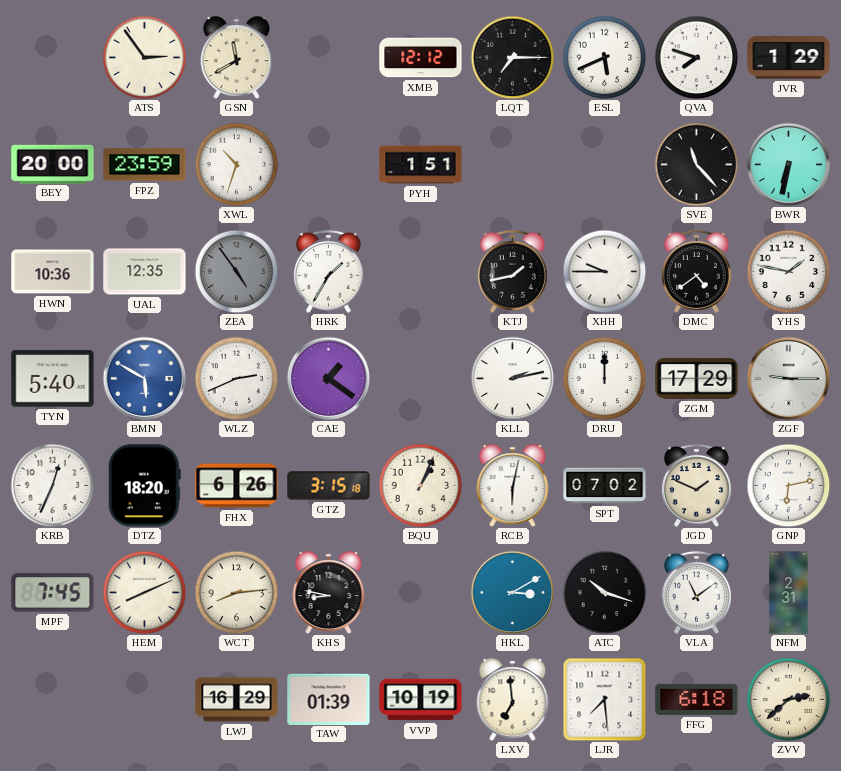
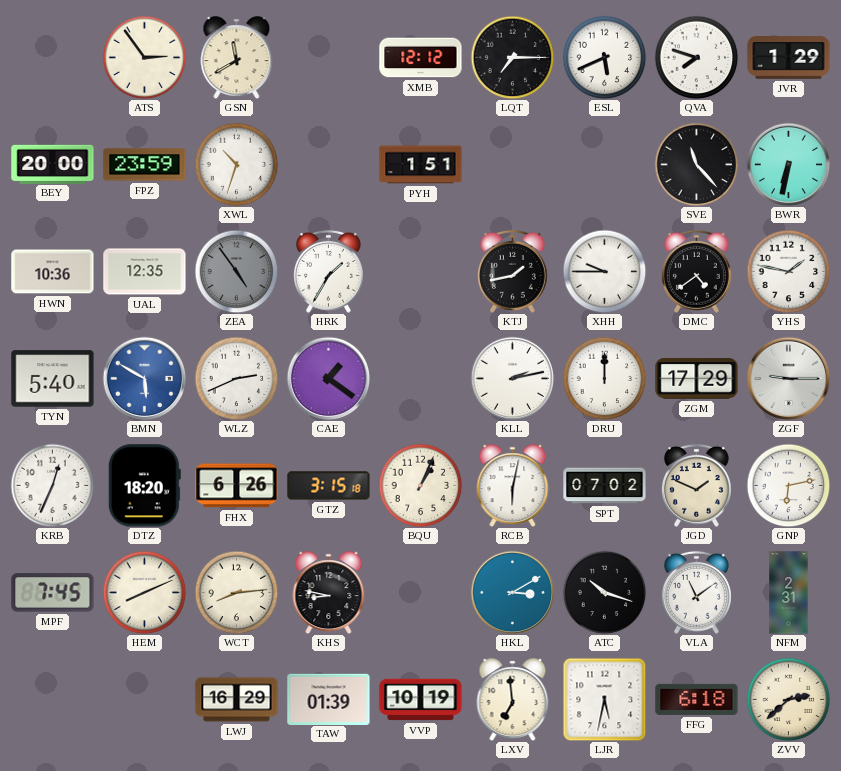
LJR: 7:29 -> 5:32
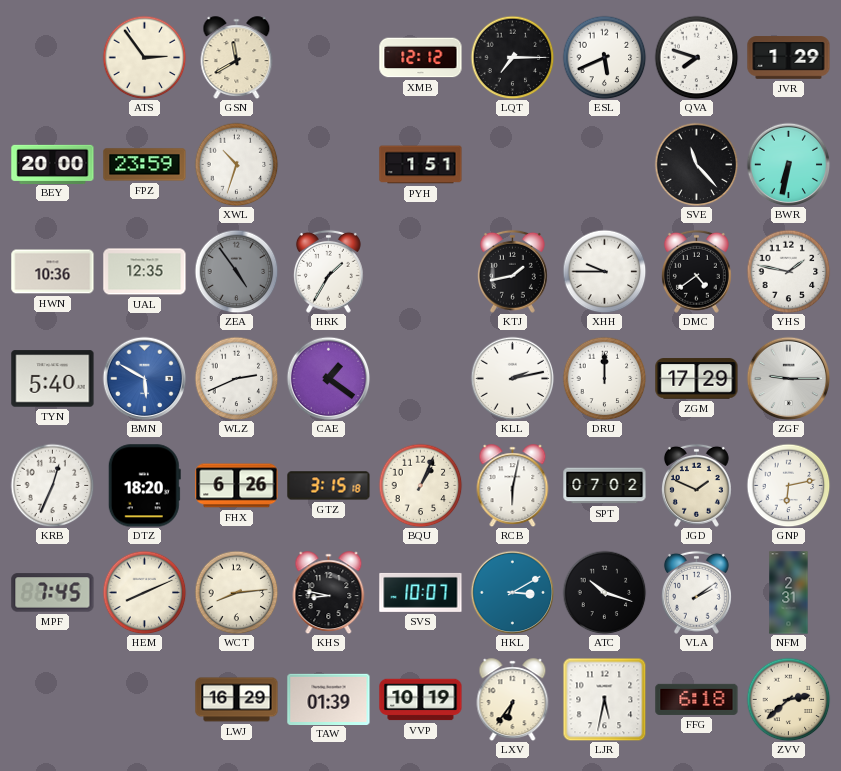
SVS: none -> 10:07
VLA: 11:09 -> 2:09
LXV: 6:59 -> 6:36
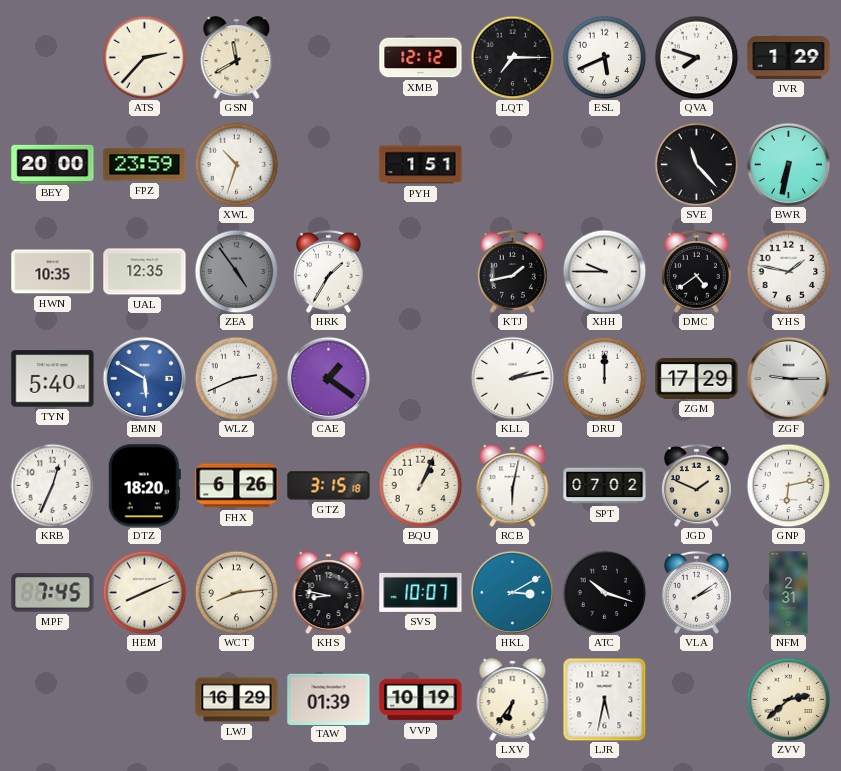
ATS: 2:54 -> 2:37
HWN: 10:36 -> 10:35
FFG: 6:18 -> none
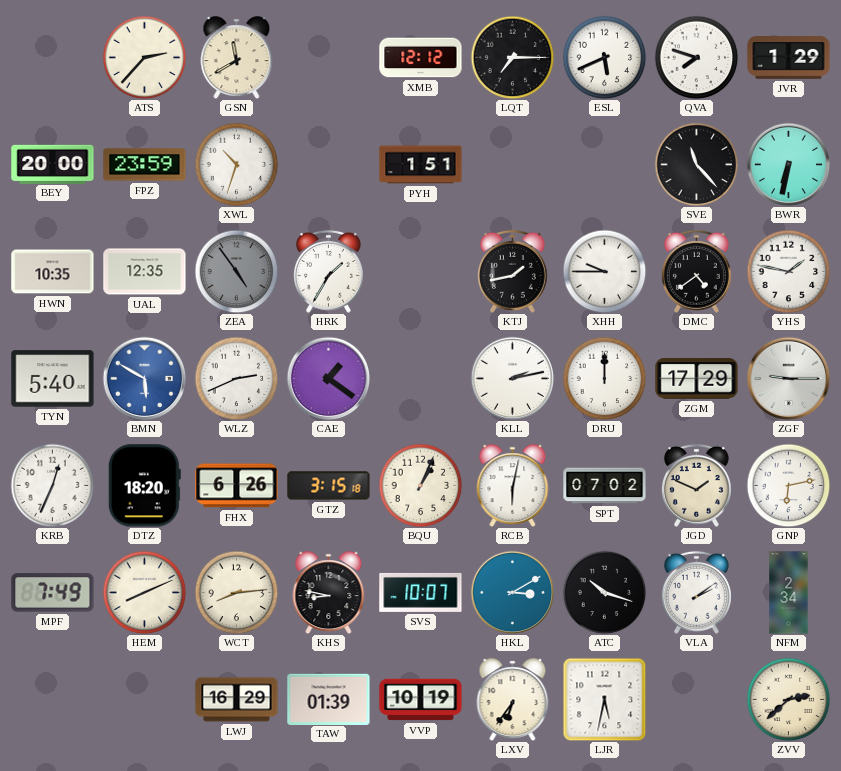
MPF: 7:45 -> 7:49
NFM: 2:31 -> 2:34
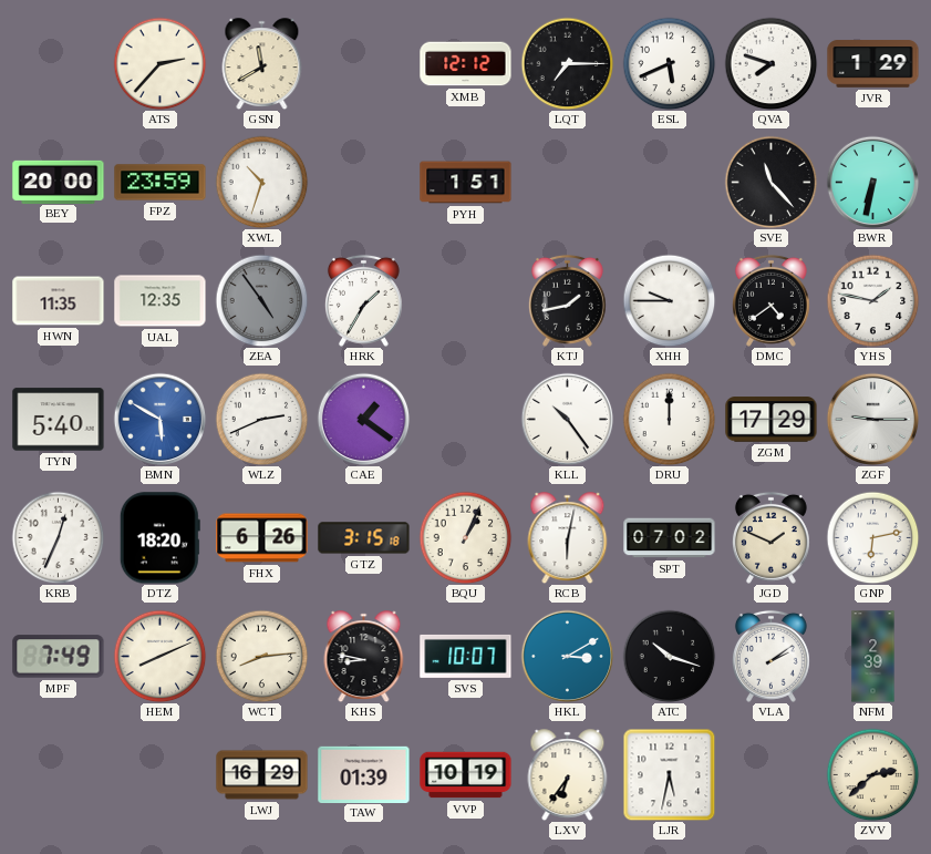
HWN: 10:35 -> 11:35
KLL: 2:13 -> 10:24
NFM: 2:34 -> 2:39
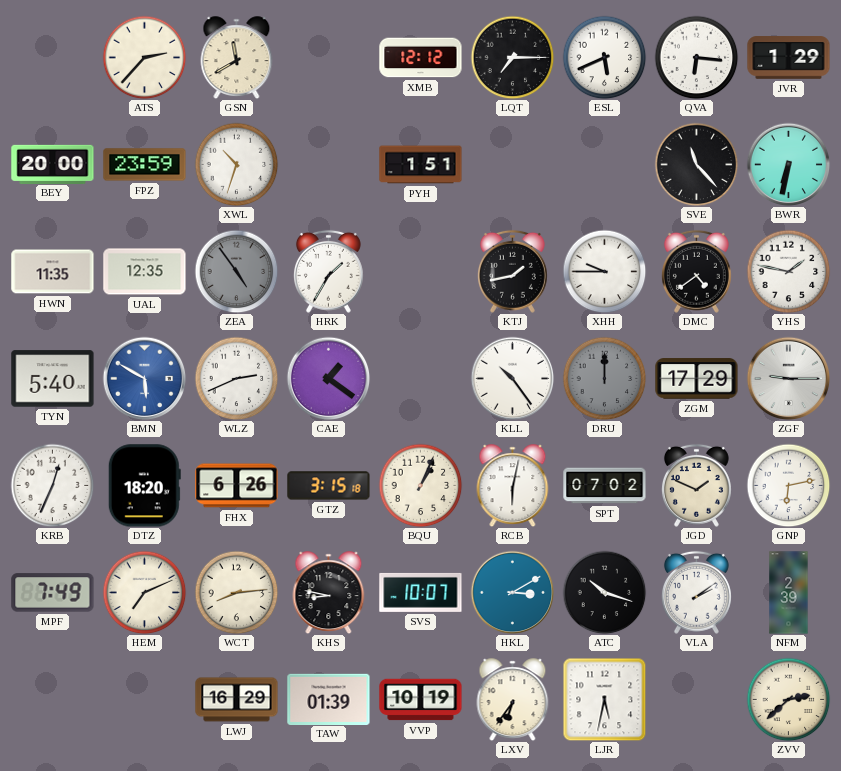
QVA: 7:48 -> 6:16
DRU dial: white -> grey
HEM: 8:11 -> 7:11
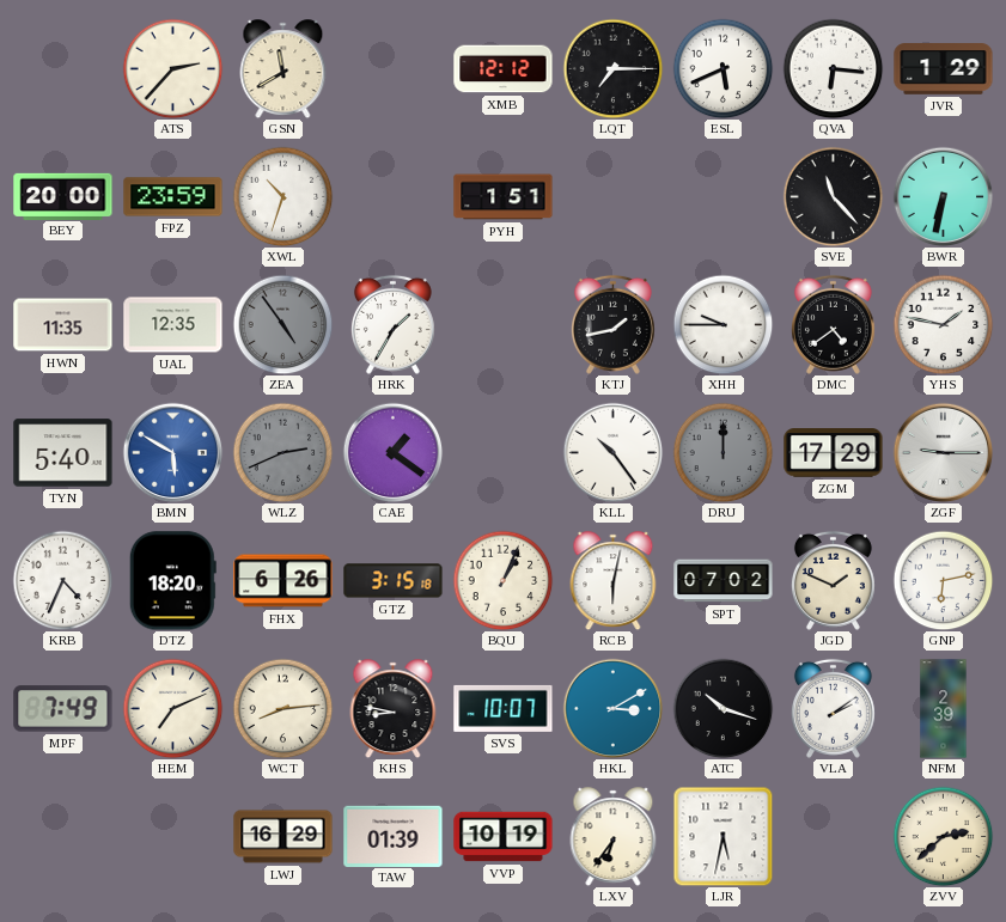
WLZ dial: white -> grey
KRB: 12:34 -> 4:34
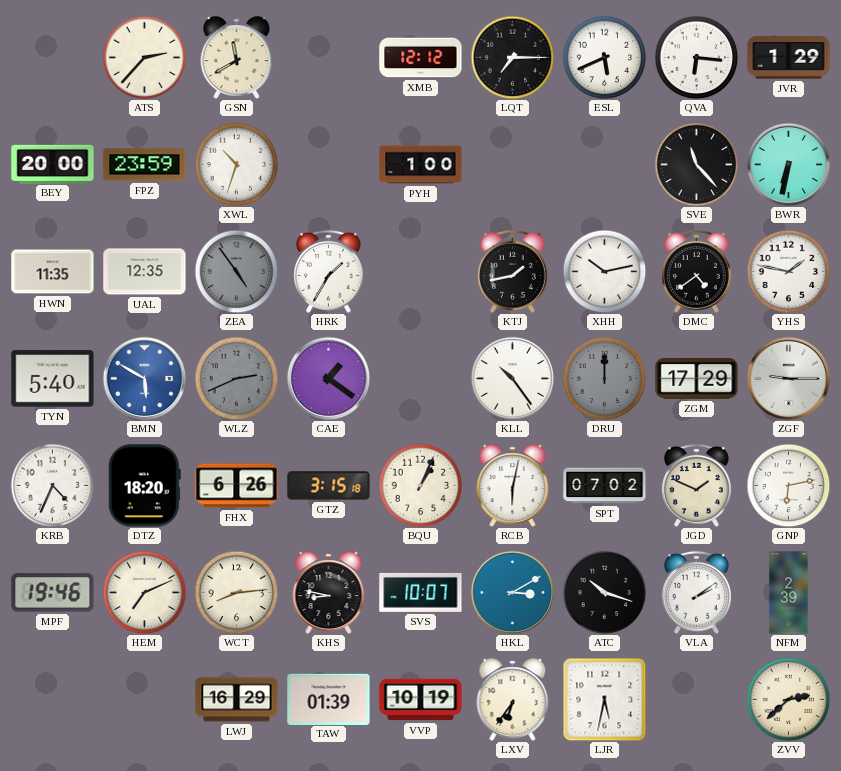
PYH: 1:51 -> 1:00
XHH: 9:45 -> 10:13
MPF: 7:49 -> 19:46
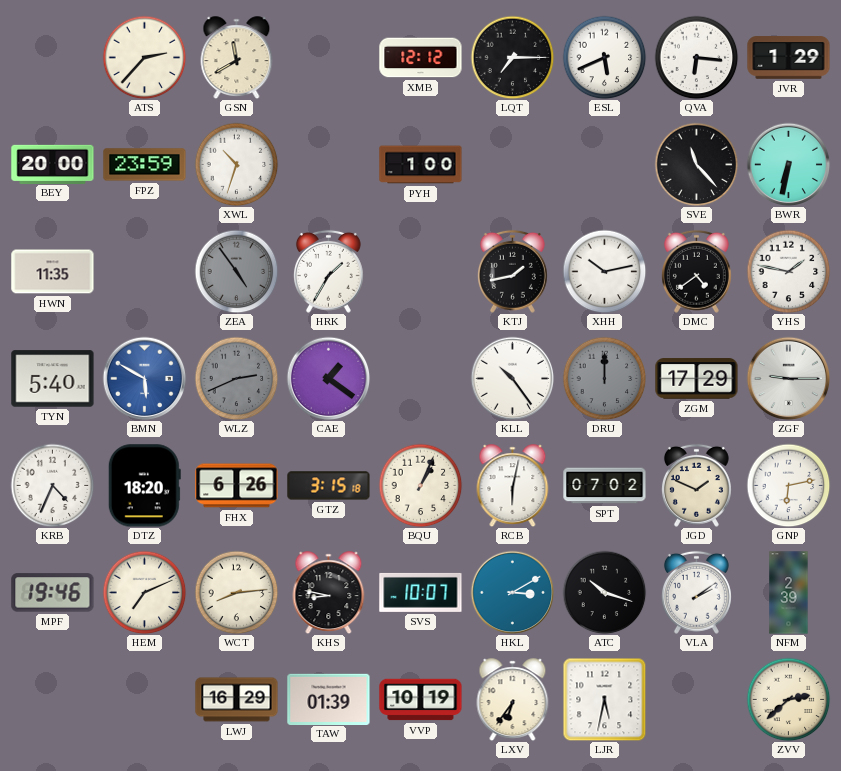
UAL: 12:35 -> none
